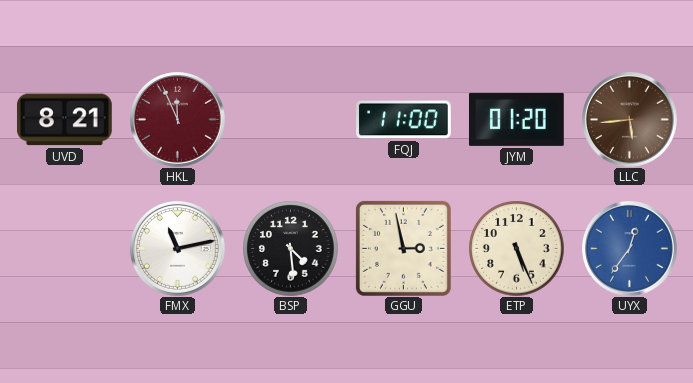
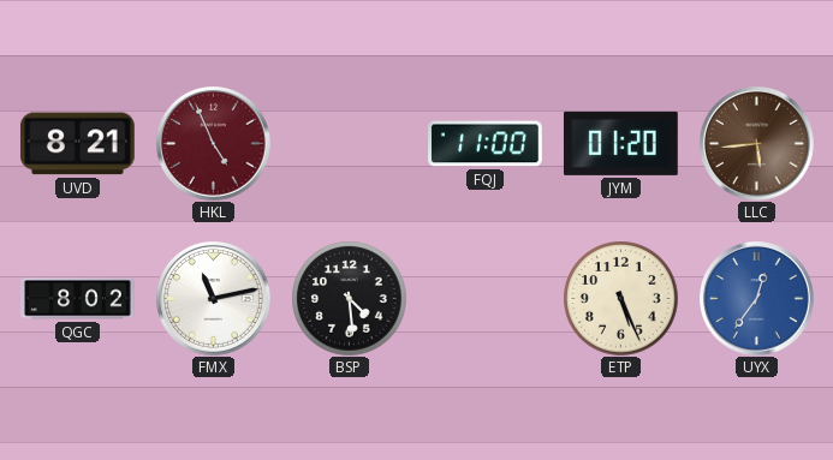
HKL: 11:56 -> 4:56
QGC: none -> 8:02
GGU: 2:58 -> none
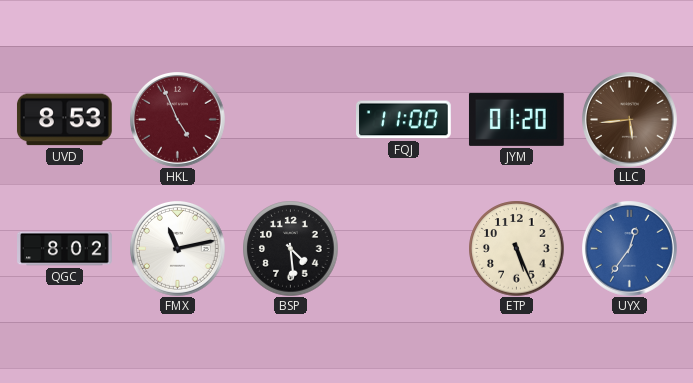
UVD: 8:21 -> 8:53
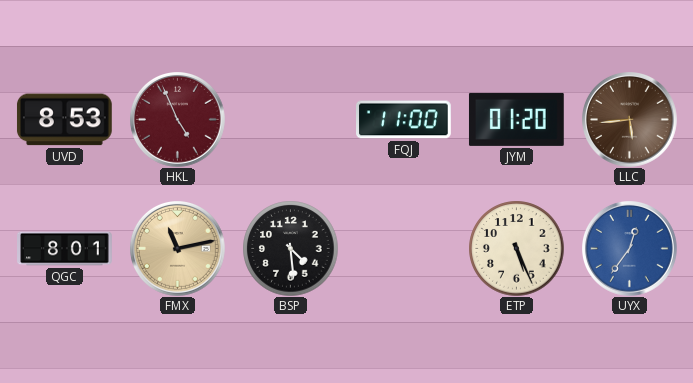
QGC: 8:02 -> 8:01
FMX dial: white -> champagne
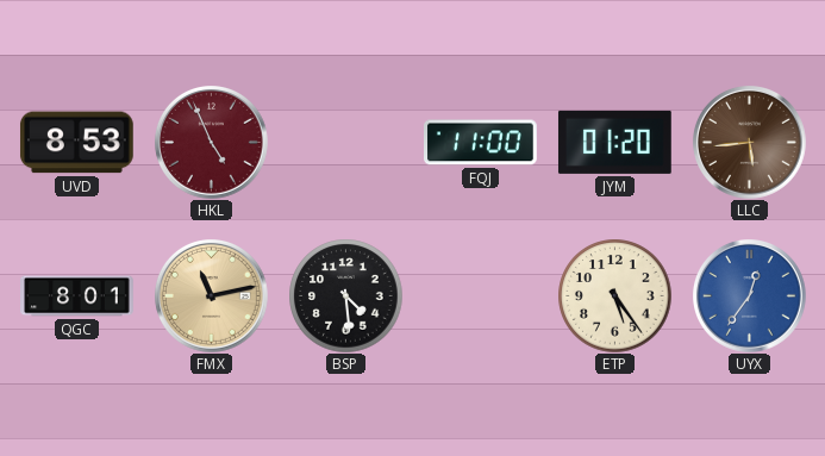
ETP: 5:26 -> 5:24
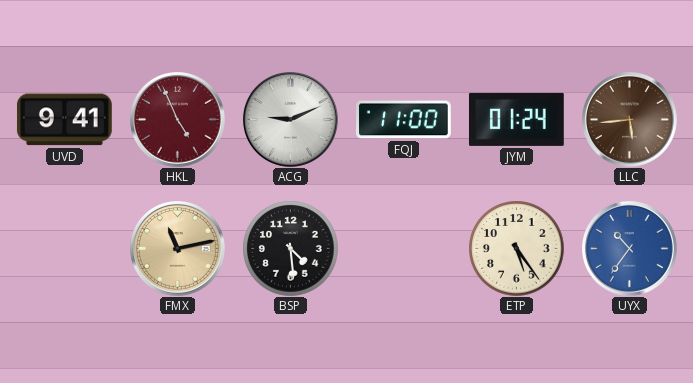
UVD: 8:53 -> 9:41
ACG: none -> 9:11
JYM: 01:20 -> 01:24
QGC: 8:01 -> none
UYX: 12:36 -> 10:36
